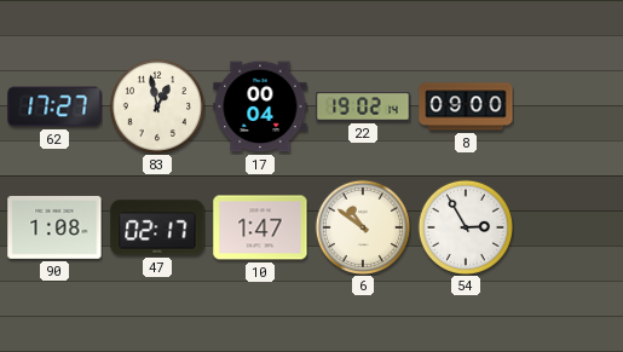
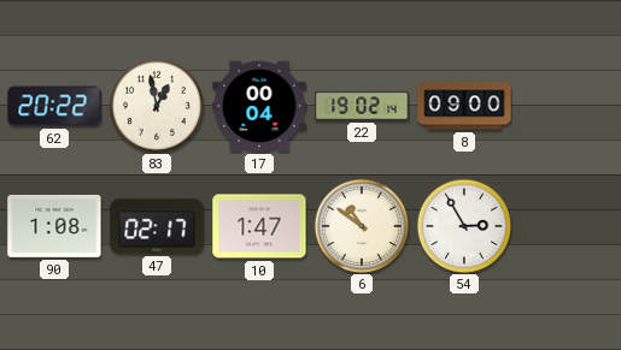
62: 17:27 -> 20:22
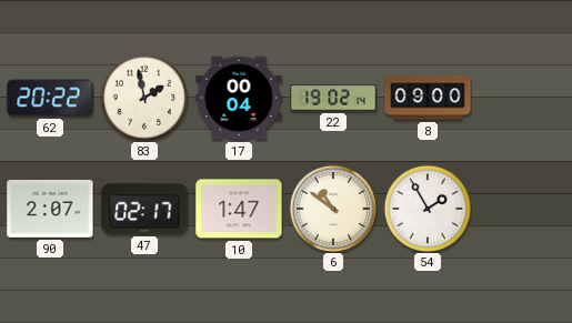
83: 12:58 -> 1:58
90: 1:08 -> 2:07
54: 2:55 -> 1:55
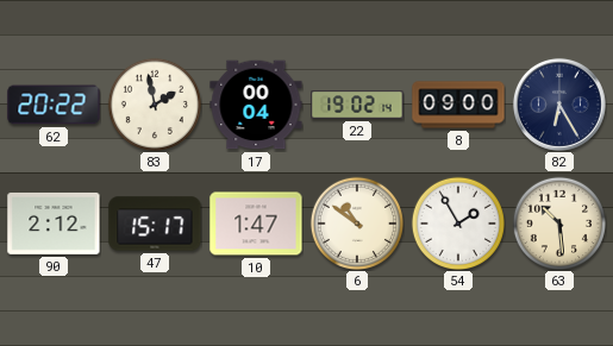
82: none -> 6:25
90: 2:07 -> 2:12
47: 02:17 -> 15:17
63: none -> 10:29
